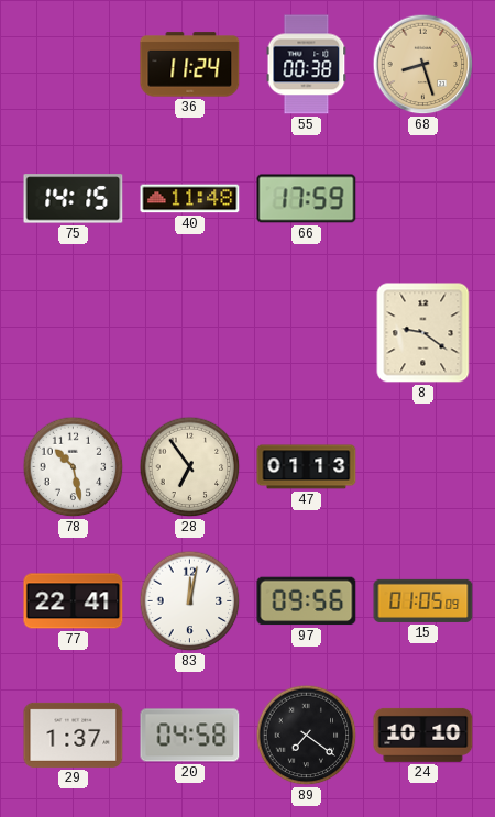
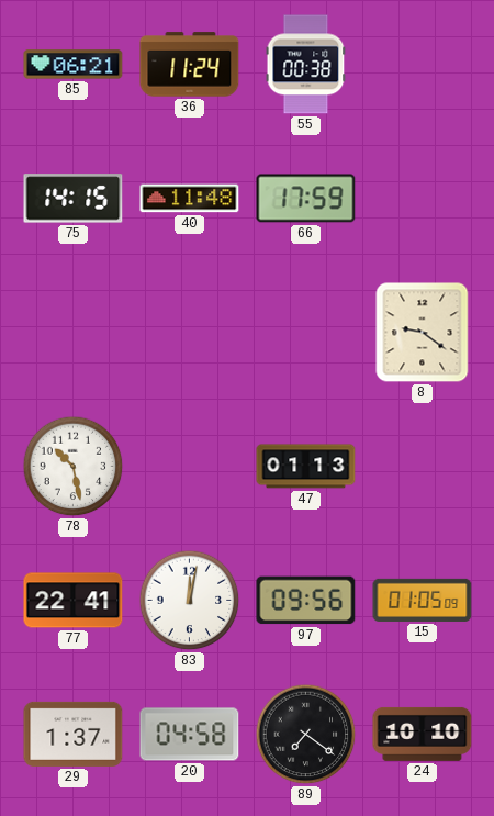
85: none -> 06:21
68: 8:27 -> none
28: 6:54 -> none
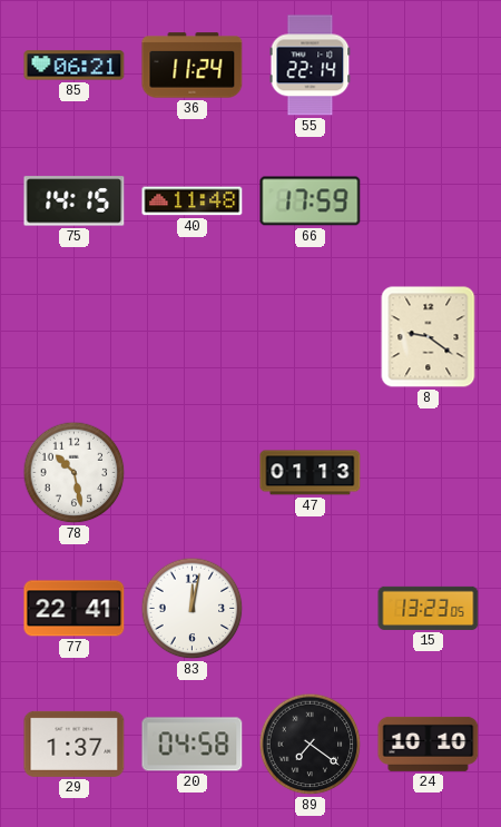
55: 00:38 -> 22:14
97: 09:56 -> none
15: 01:05 -> 13:23
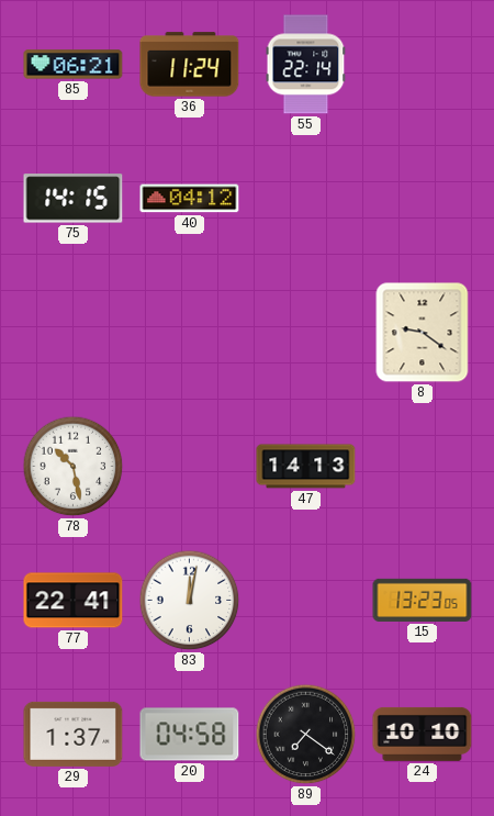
40: 11:48 -> 04:12
66: 17:59 -> none
47: 01:13 -> 14:13
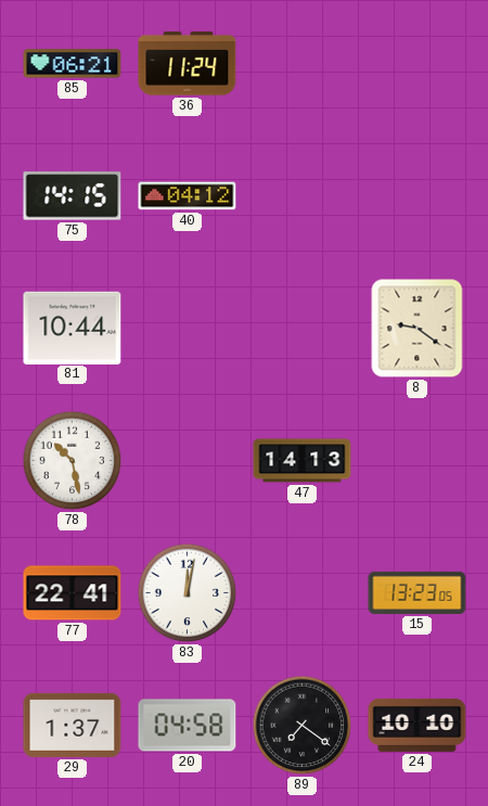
55: 22:14 -> none
81: none -> 10:44
